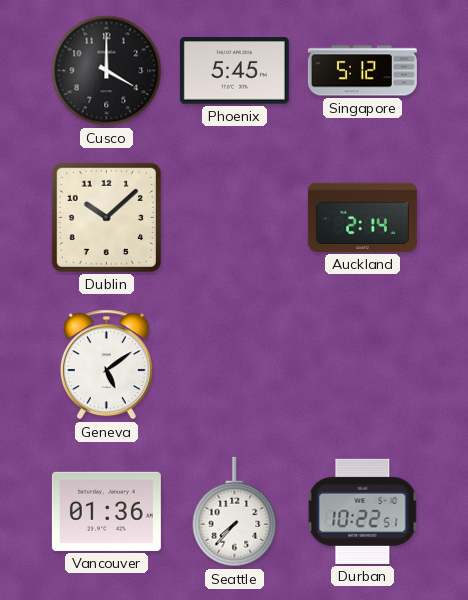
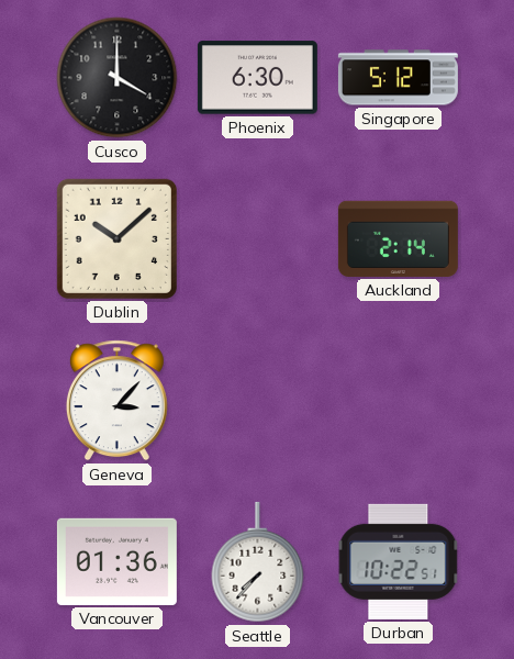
Phoenix: 5:45 -> 6:30
Geneva: 5:09 -> 3:07
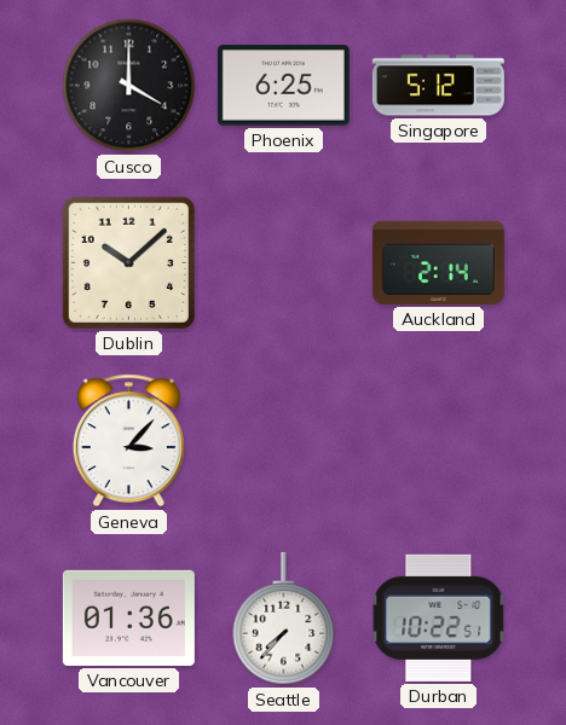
Phoenix: 6:30 -> 6:25
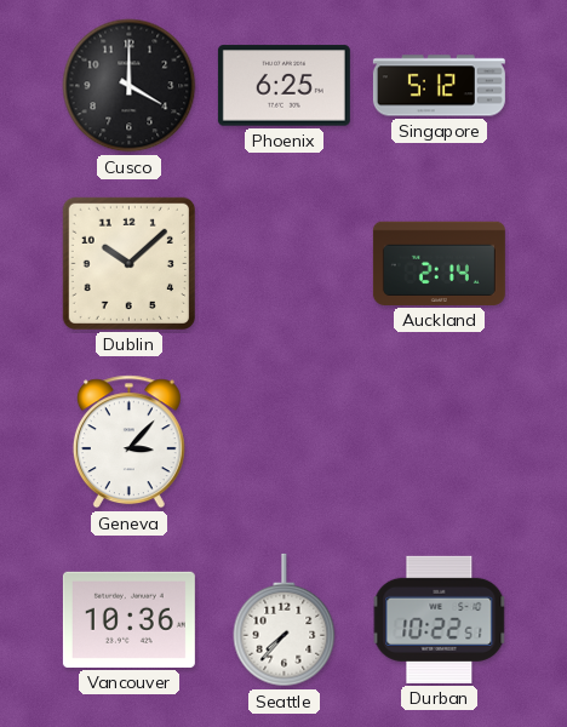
Vancouver: 01:36 -> 10:36
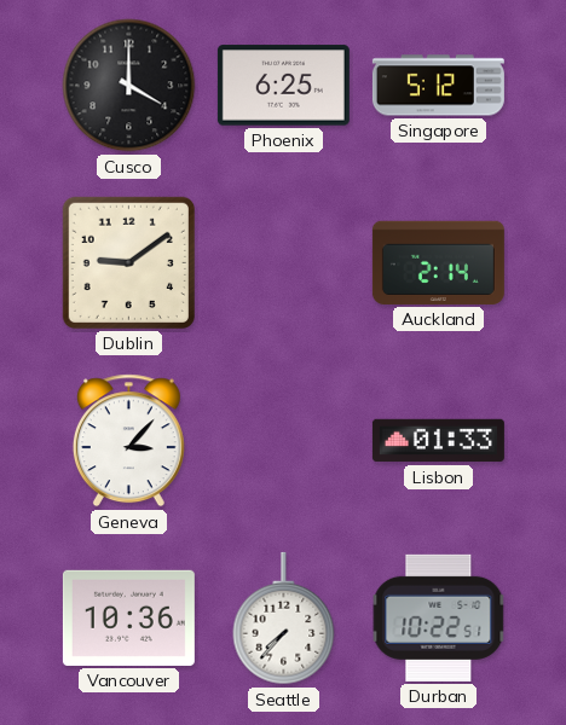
Dublin: 10:08 -> 9:09
Lisbon: none -> 01:33
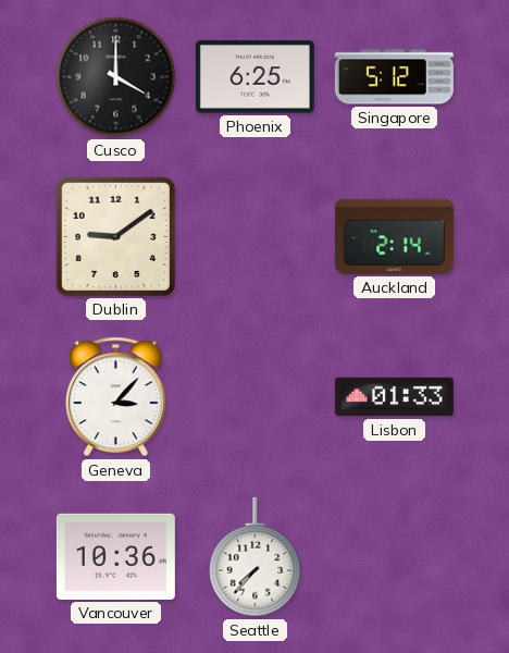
Durban: 10:22 -> none
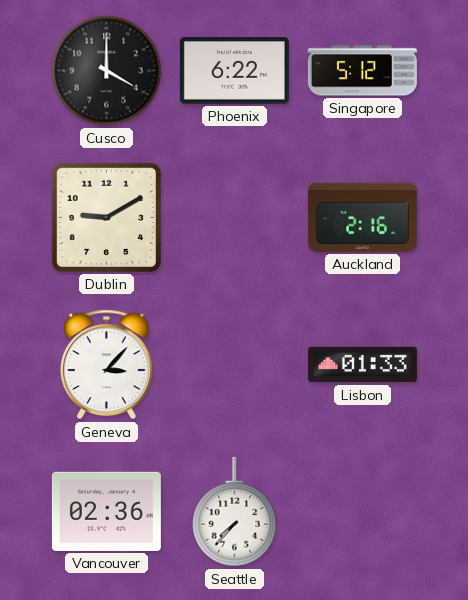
Phoenix: 6:25 -> 6:22
Dublin: 9:09 -> 9:10
Auckland: 2:14 -> 2:16
Vancouver: 10:36 -> 02:36
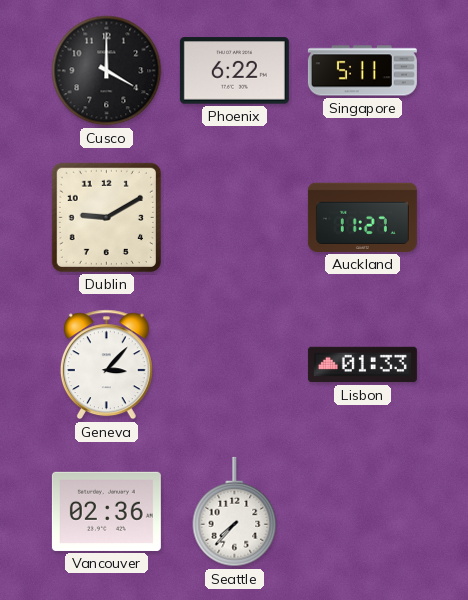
Singapore: 5:12 -> 5:11
Auckland: 2:16 -> 11:27
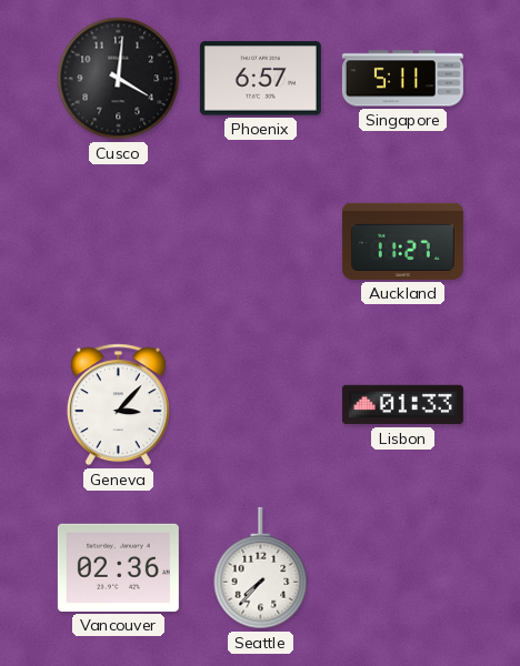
Cusco: 4:00 -> 4:01
Phoenix: 6:22 -> 6:57
Dublin: 9:10 -> none
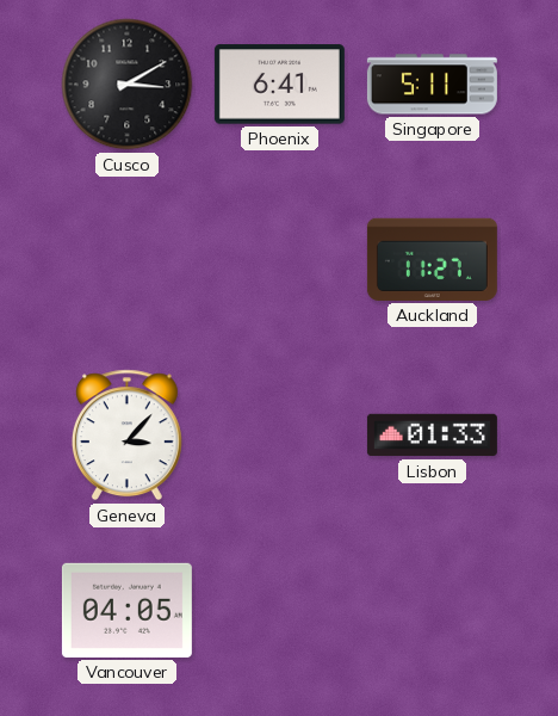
Cusco: 4:01 -> 3:10
Phoenix: 6:57 -> 6:41
Vancouver: 02:36 -> 04:05
Seattle: 7:37 -> none
